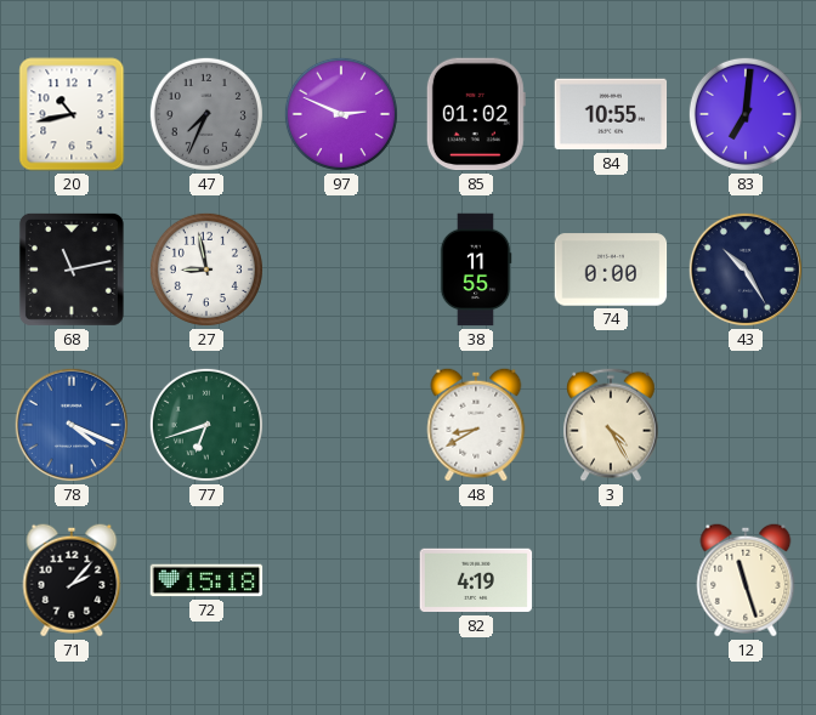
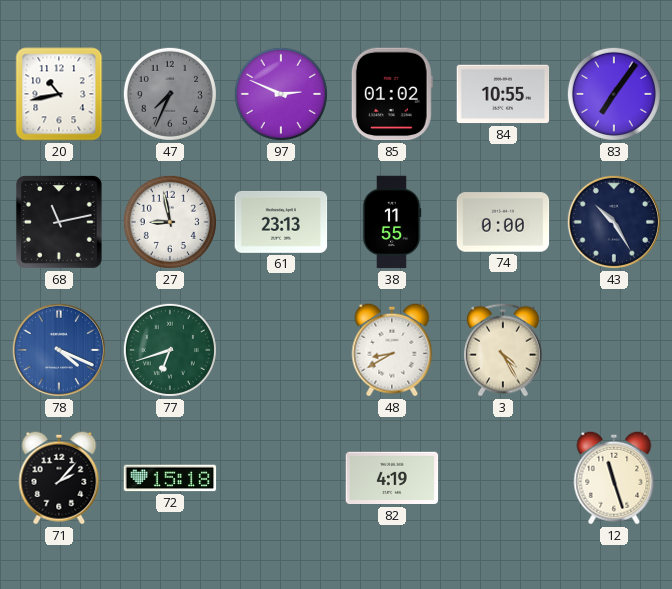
83: 7:01 -> 7:06
61: none -> 23:13
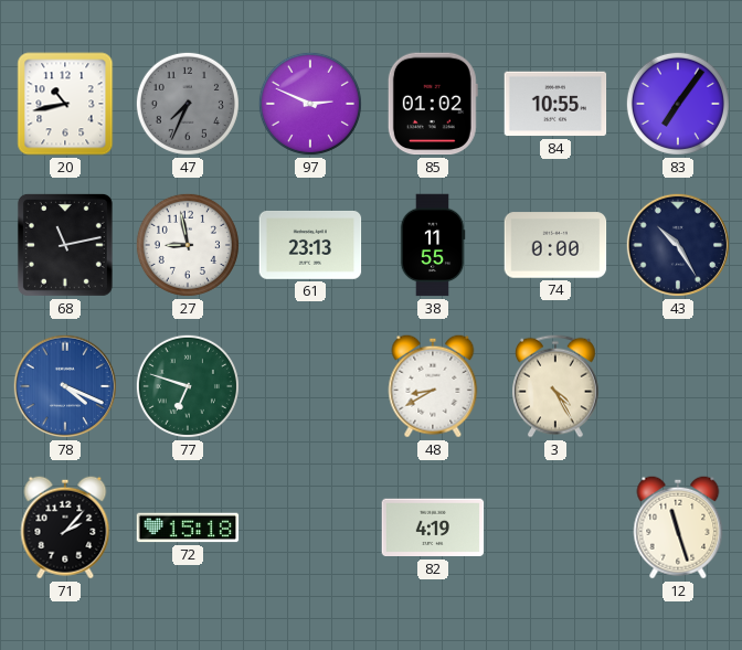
77: 6:42 -> 6:48
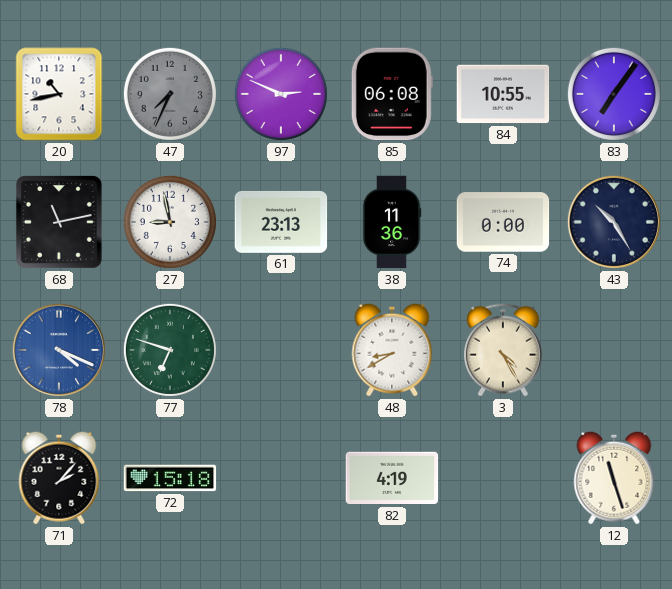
85: 01:02 -> 06:08
38: 11:55 -> 11:36
